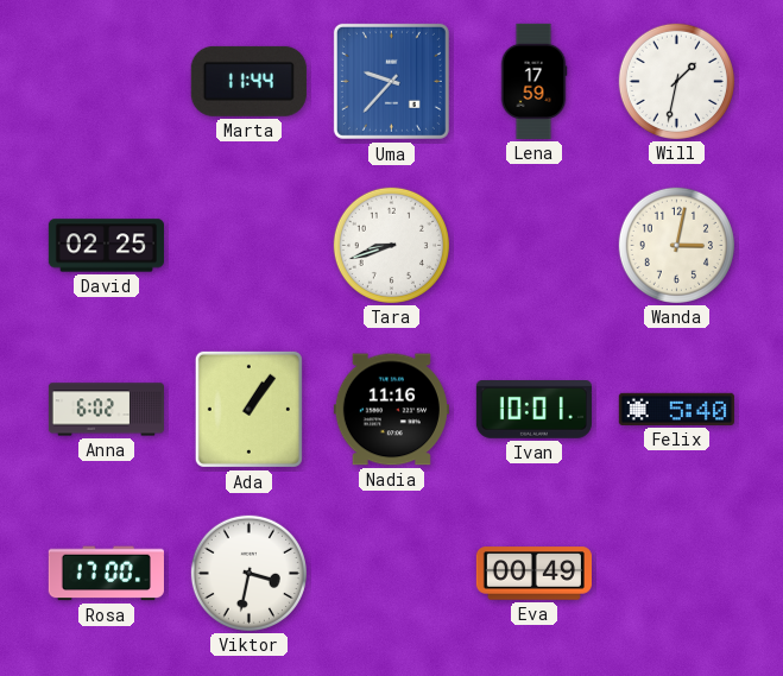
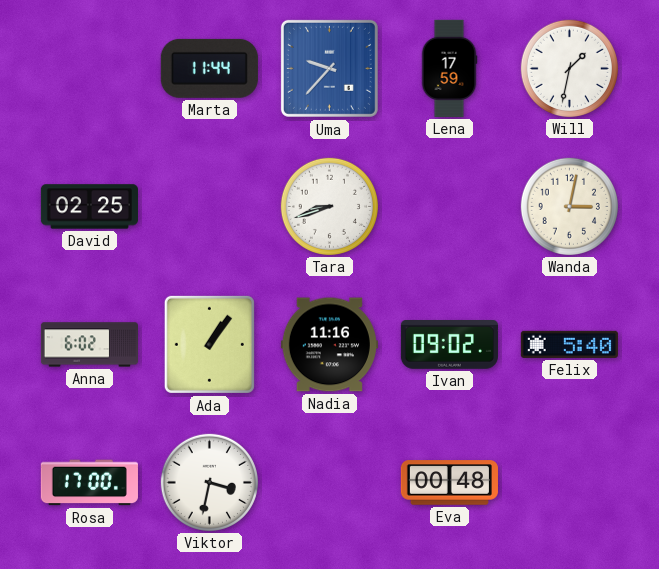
Ivan: 10:01 -> 09:02
Eva: 00:49 -> 00:48
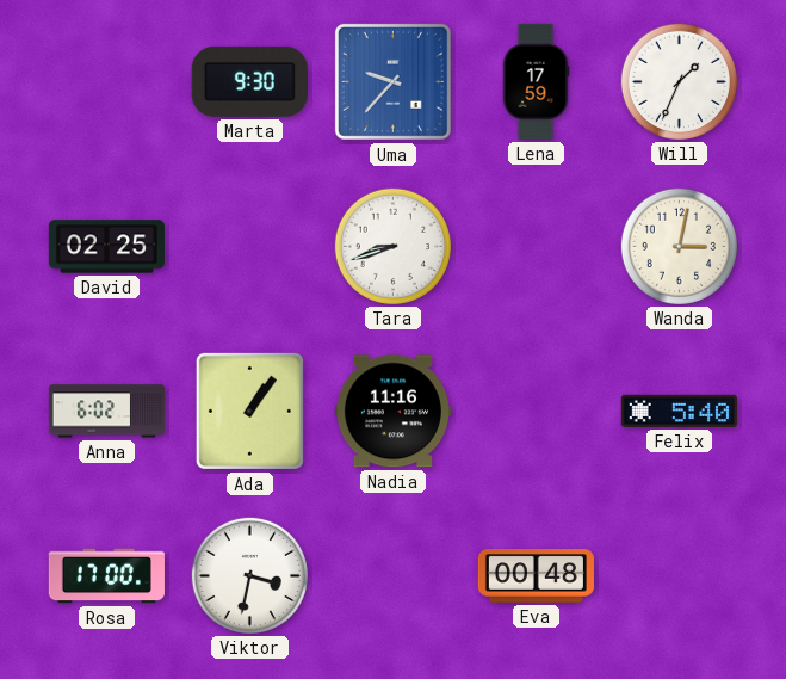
Marta: 11:44 -> 9:30
Will: 1:32 -> 1:34
Ivan: 09:02 -> none
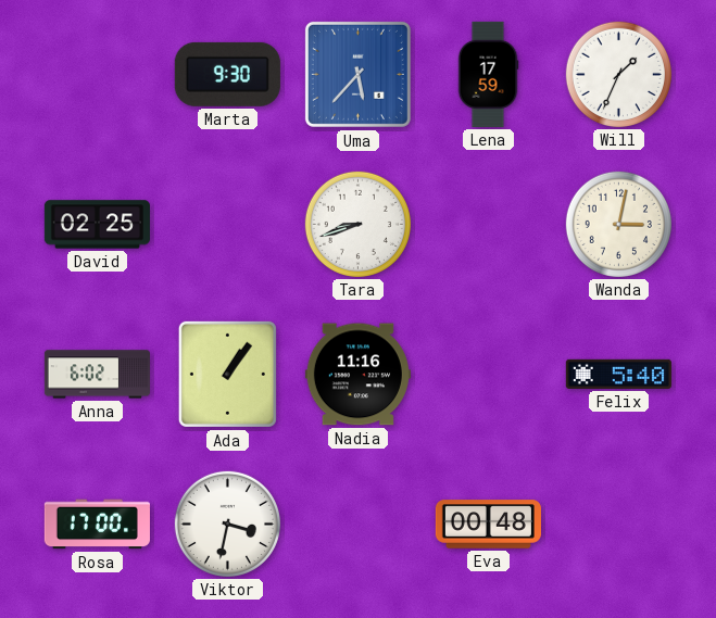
Uma: 9:37 -> 5:37
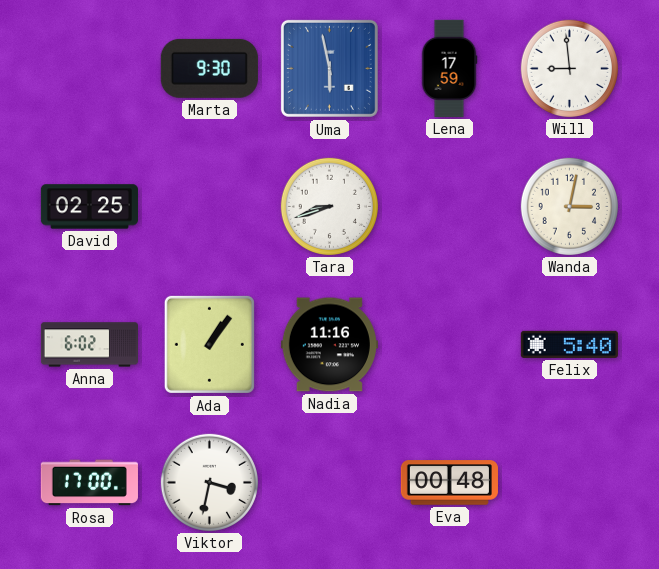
Uma: 5:37 -> 5:58
Will: 1:34 -> 8:59
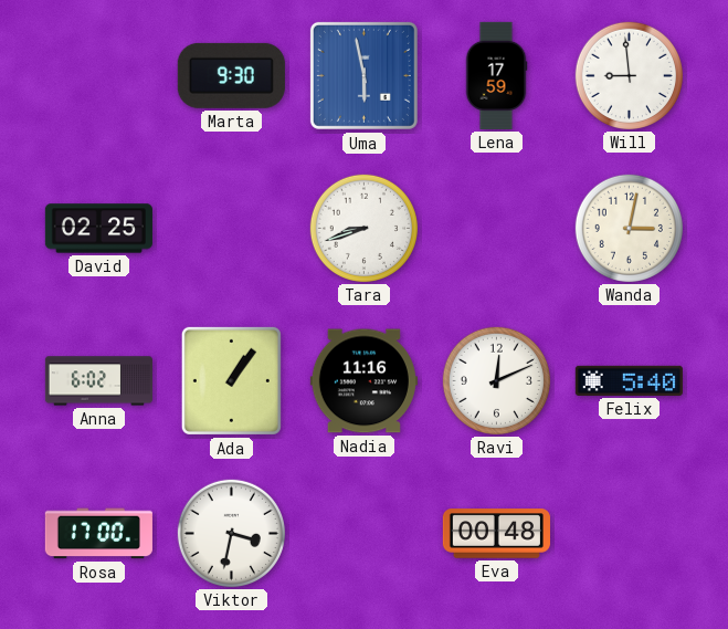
Ravi: none -> 12:11
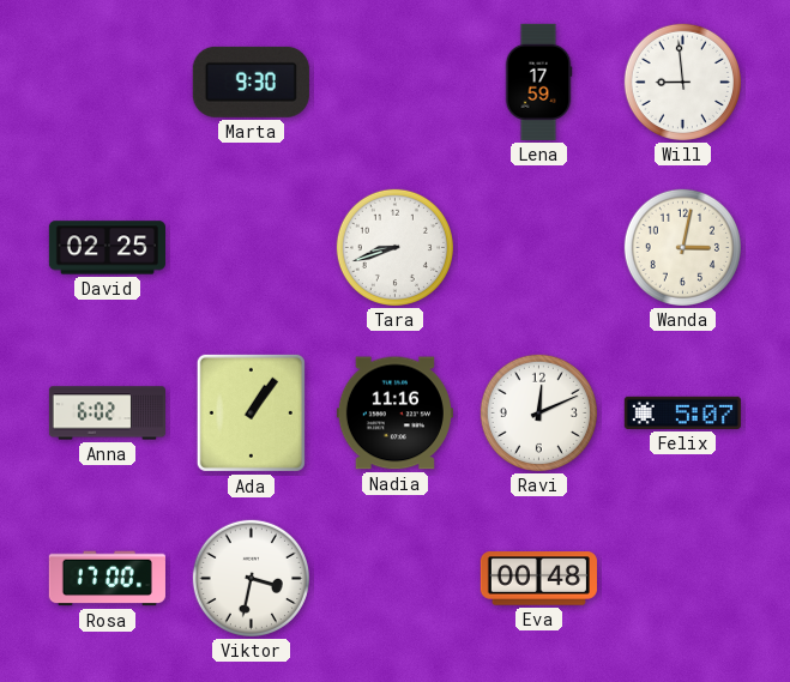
Uma: 5:58 -> none
Felix: 5:40 -> 5:07
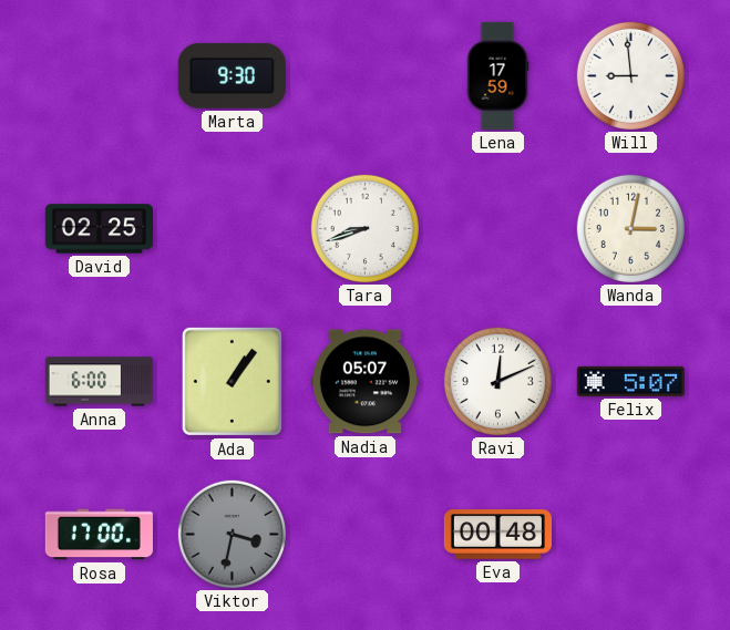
Anna: 6:02 -> 6:00
Nadia: 11:16 -> 05:07
Viktor dial: white -> grey
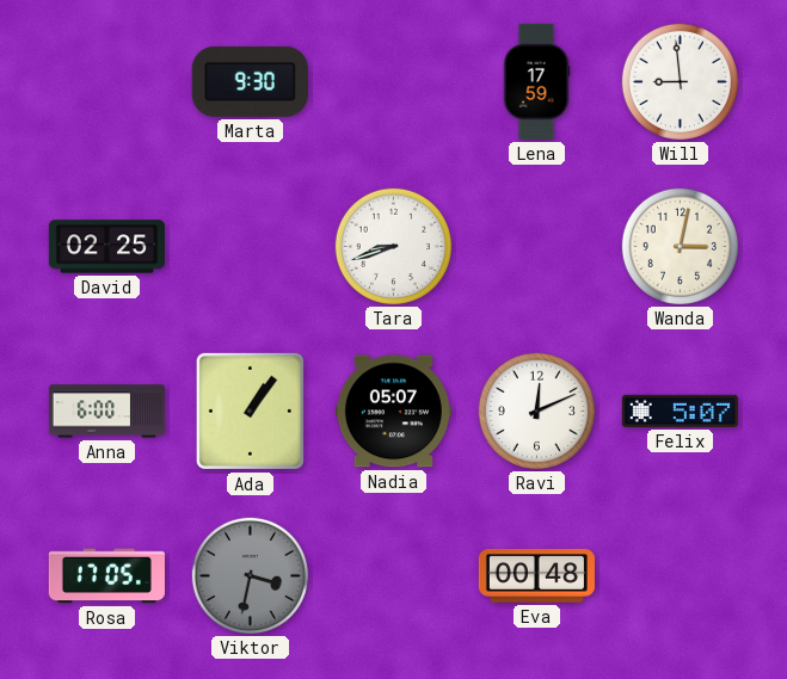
Rosa: 17:00 -> 17:05
